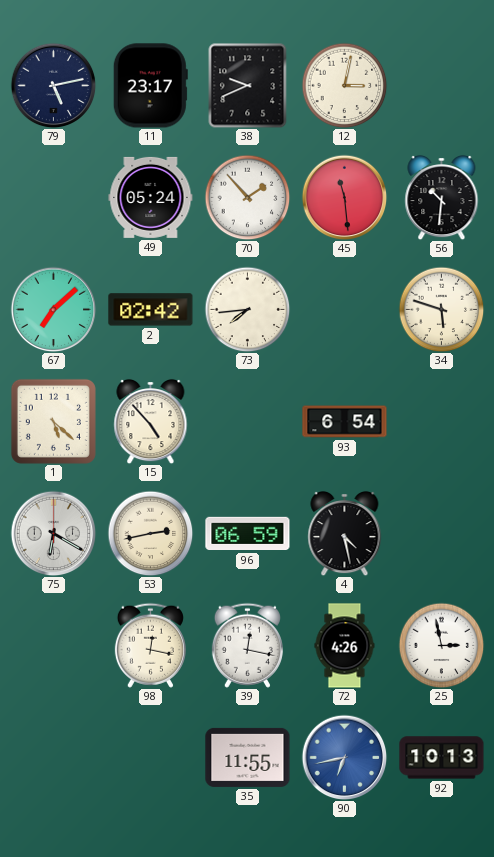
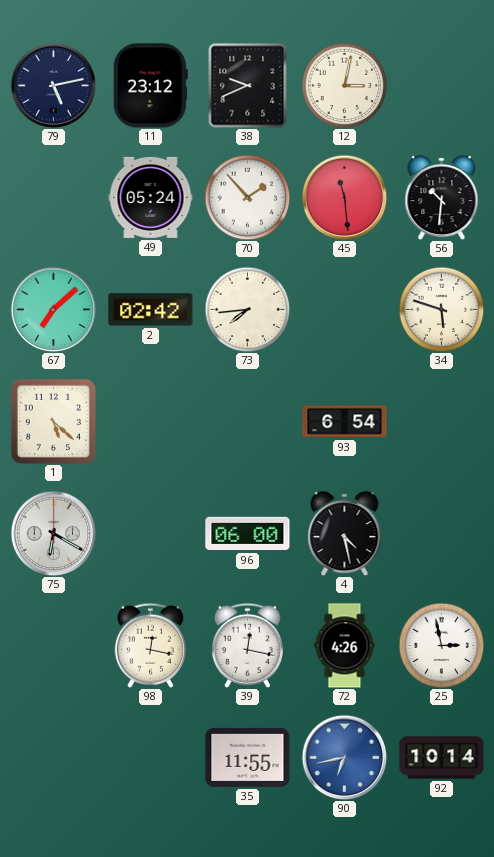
11: 23:17 -> 23:12
15: 4:53 -> none
53: 2:43 -> none
96: 06:59 -> 06:00
92: 10:13 -> 10:14
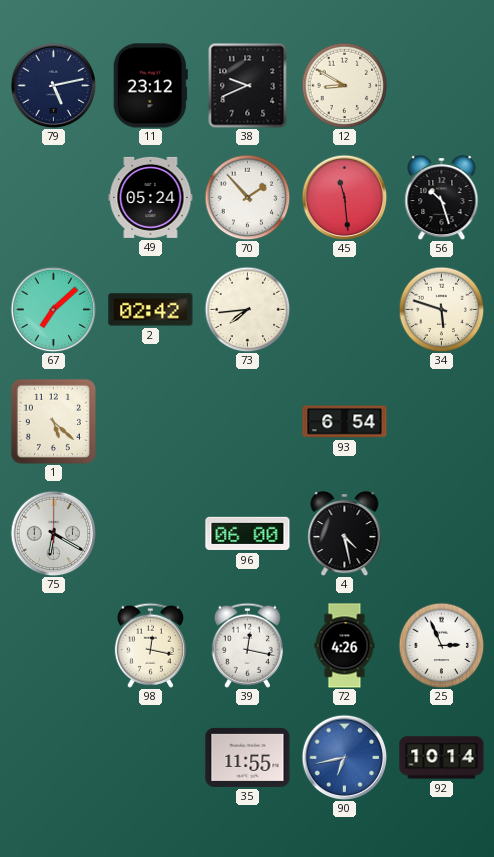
12: 3:02 -> 8:50
56: 10:31 -> 10:27
25: 2:58 -> 2:56
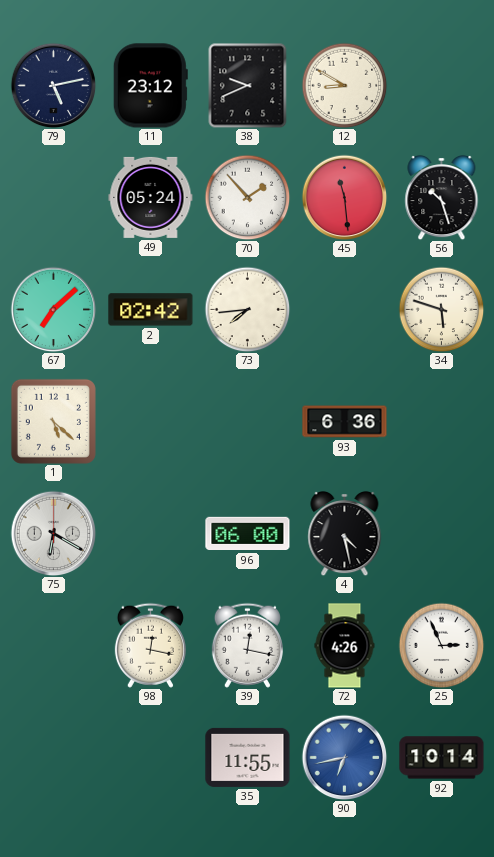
93: 6:54 -> 6:36
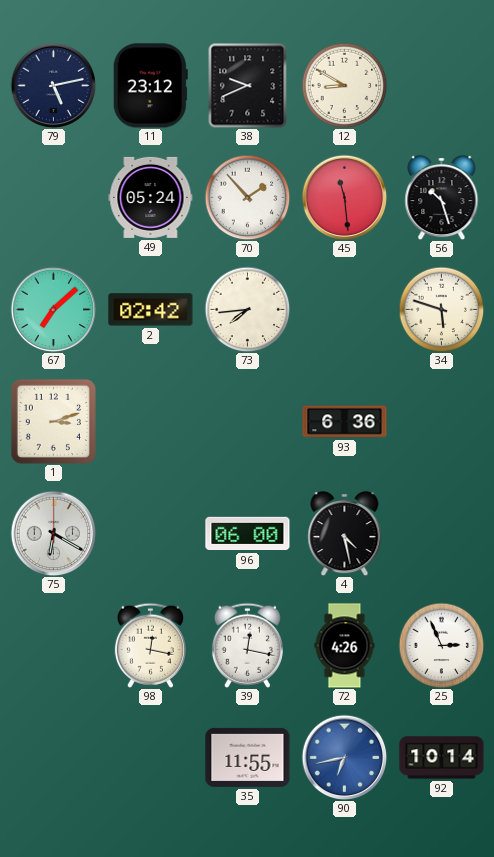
1: 5:22 -> 3:12
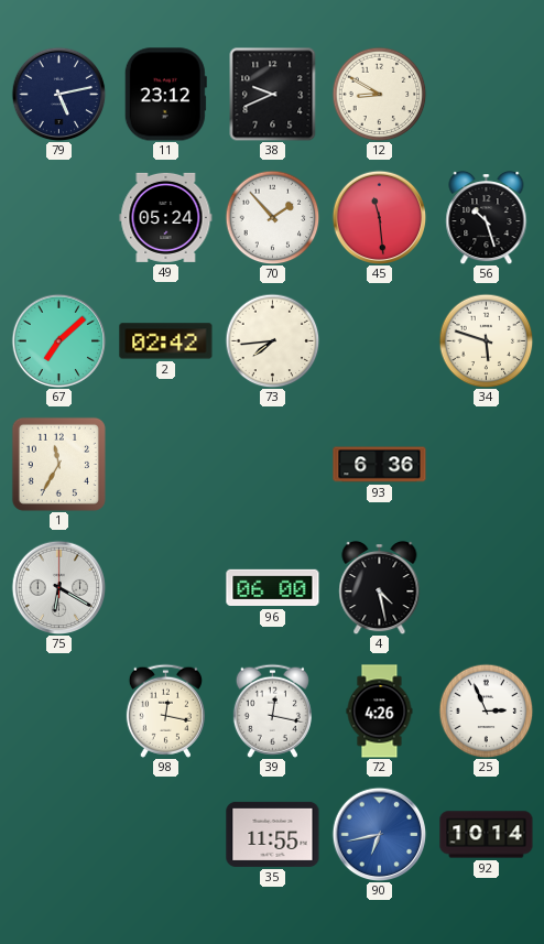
1: 3:12 -> 11:35
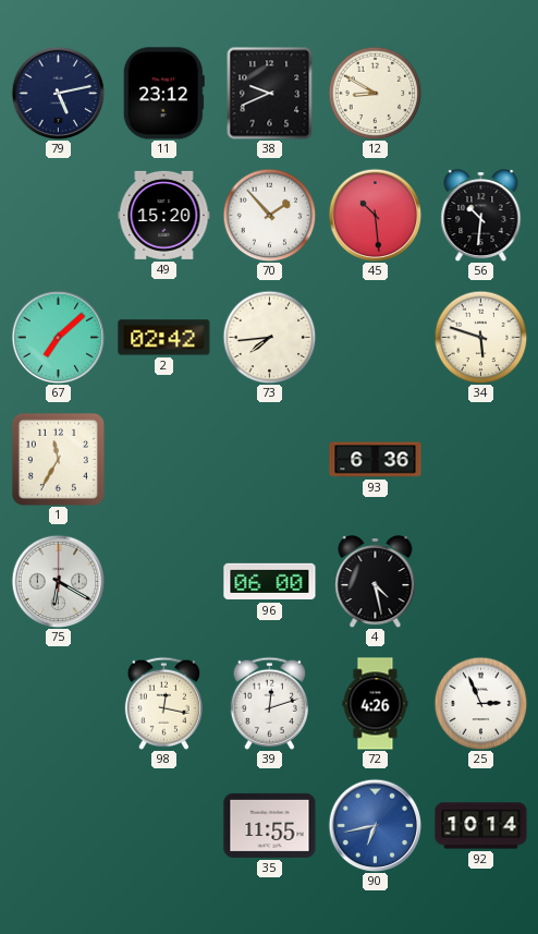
49: 05:24 -> 15:20
45: 11:29 -> 10:29
56: 10:27 -> 10:31
39: 12:17 -> 12:12
